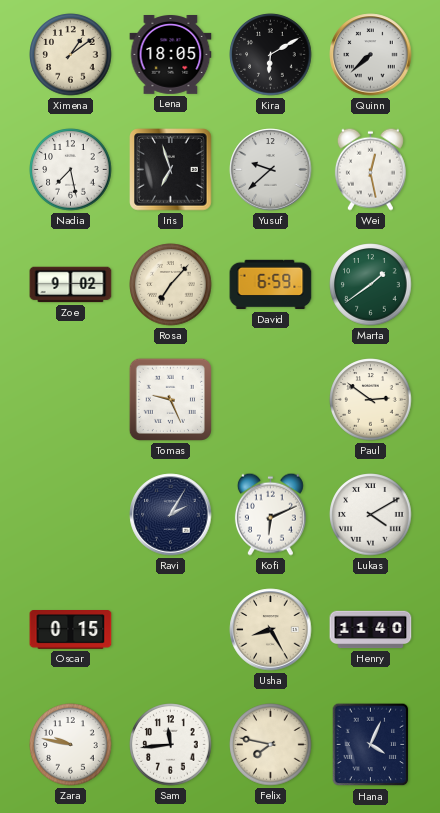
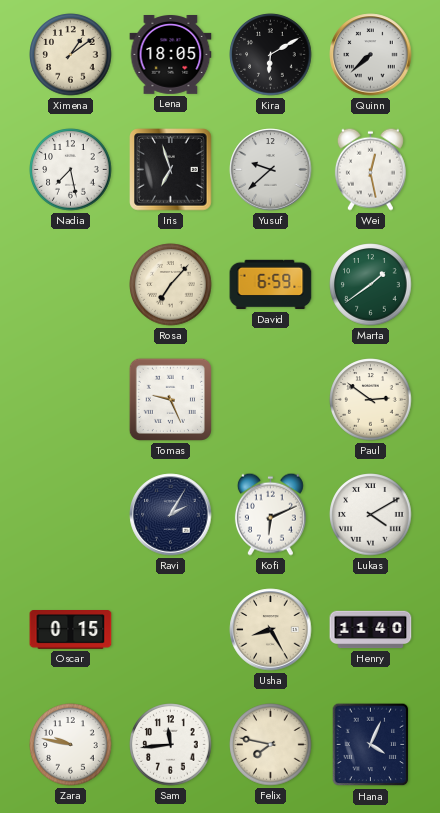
Zoe: 9:02 -> none
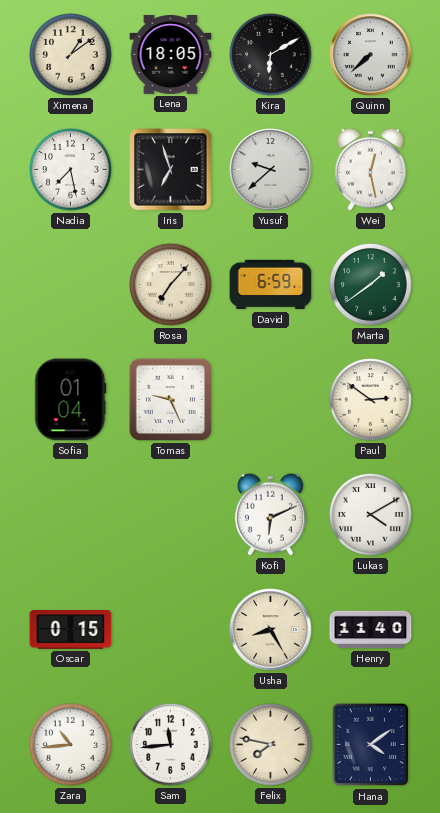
Sofia: none -> 01:04
Ravi: 2:05 -> none
Zara: 9:47 -> 10:44
Hana: 4:04 -> 4:09
